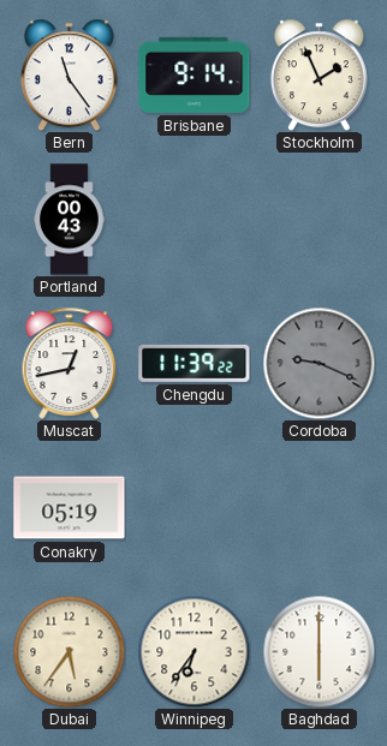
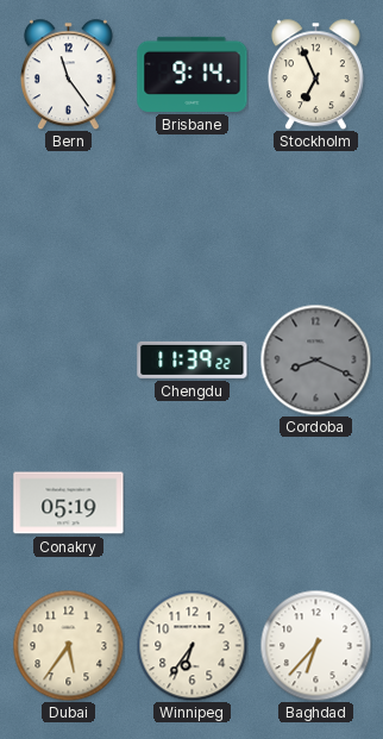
Stockholm: 1:56 -> 6:56
Portland: 00:43 -> none
Muscat: 12:43 -> none
Cordoba: 9:19 -> 8:19
Baghdad: 6:00 -> 6:37
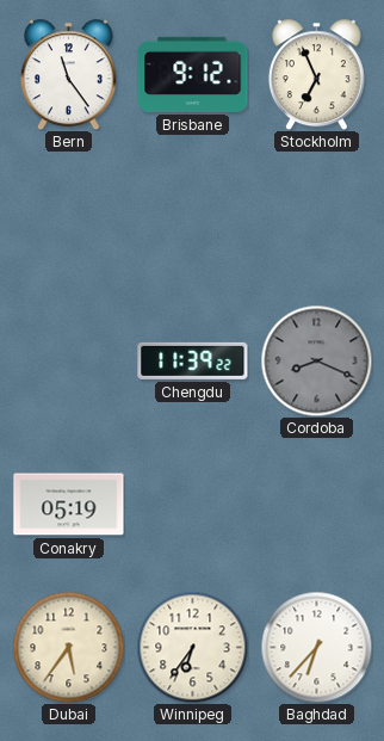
Brisbane: 9:14 -> 9:12
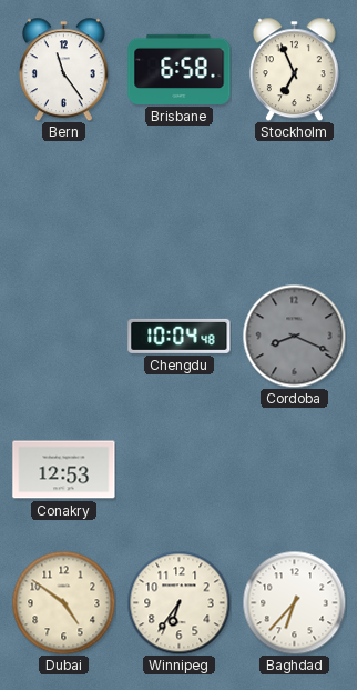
Brisbane: 9:12 -> 6:58
Chengdu: 11:39 -> 10:04
Conakry: 05:19 -> 12:53
Dubai: 5:36 -> 4:51
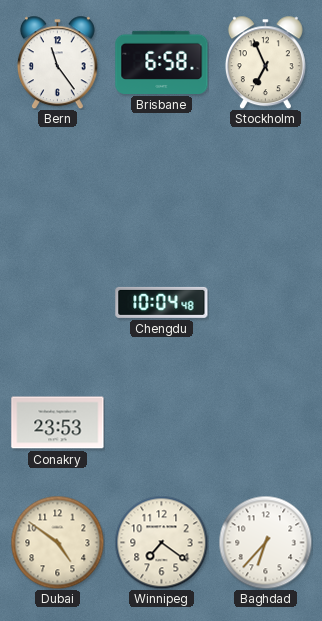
Cordoba: 8:19 -> none
Conakry: 12:53 -> 23:53
Winnipeg: 6:36 -> 7:21
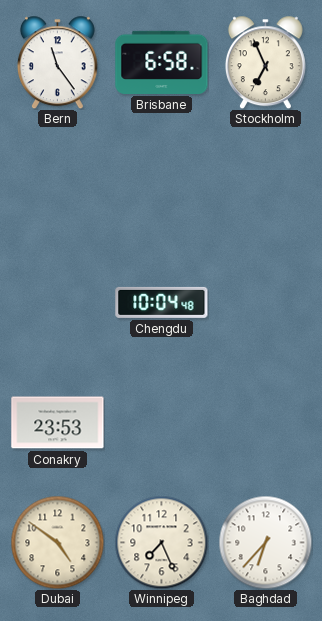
Winnipeg: 7:21 -> 7:26
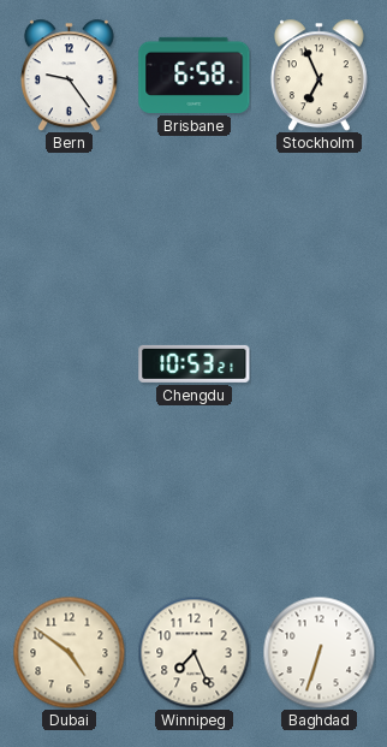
Bern: 11:24 -> 9:24
Chengdu: 10:04 -> 10:53
Conakry: 23:53 -> none
Baghdad: 6:37 -> 6:33
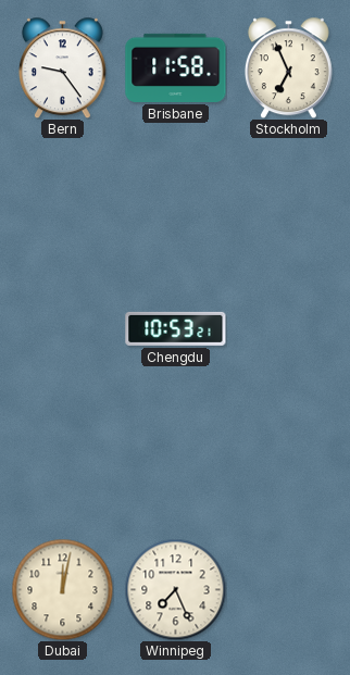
Brisbane: 6:58 -> 11:58
Dubai: 4:51 -> 12:02
Baghdad: 6:33 -> none
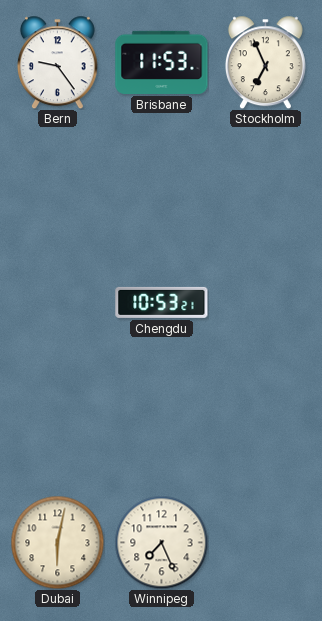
Brisbane: 11:58 -> 11:53
Dubai: 12:02 -> 6:02
